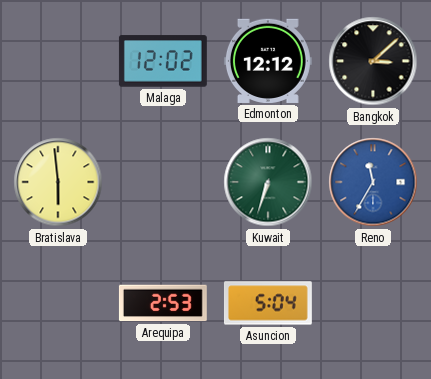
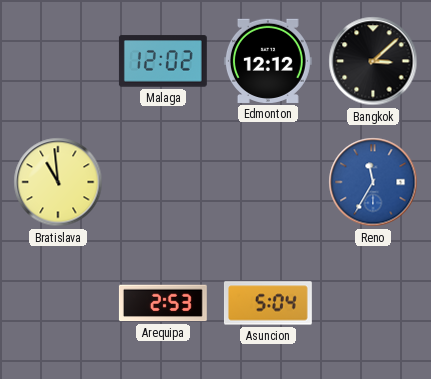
Bratislava: 5:59 -> 10:59
Kuwait: 6:33 -> none
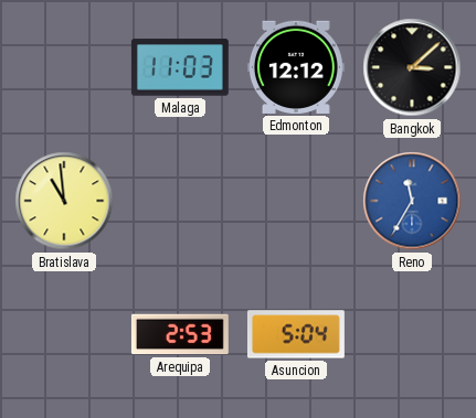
Malaga: 12:02 -> 11:03
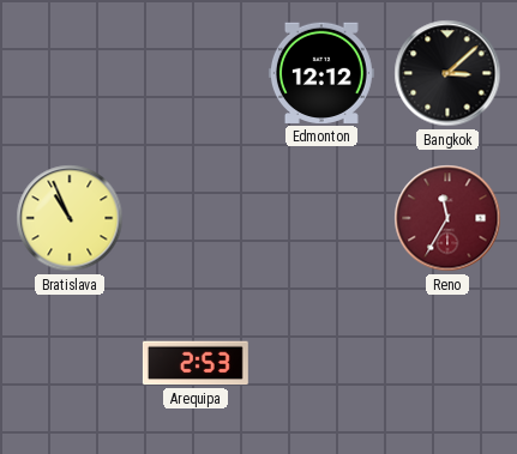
Malaga: 11:03 -> none
Bratislava: 10:59 -> 10:56
Reno dial: blue -> burgundy
Asuncion: 5:04 -> none
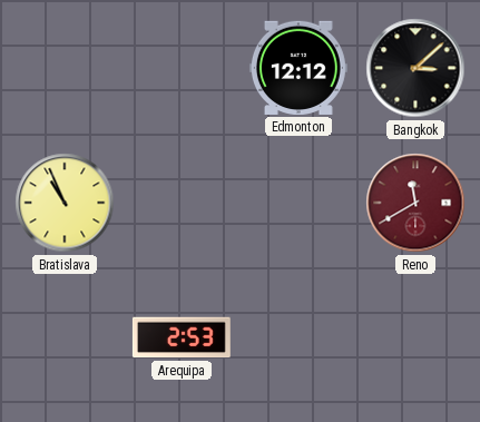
Reno: 11:35 -> 11:40
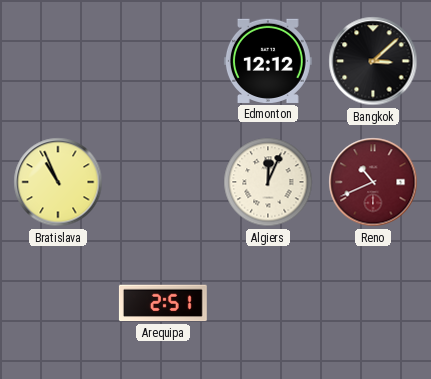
Algiers: none -> 12:04
Reno: 11:40 -> 10:41
Arequipa: 2:53 -> 2:51
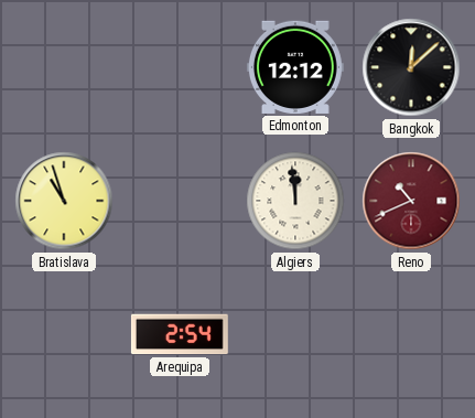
Bangkok: 3:08 -> 12:08
Bratislava: 10:56 -> 10:57
Algiers: 12:04 -> 11:59
Arequipa: 2:51 -> 2:54
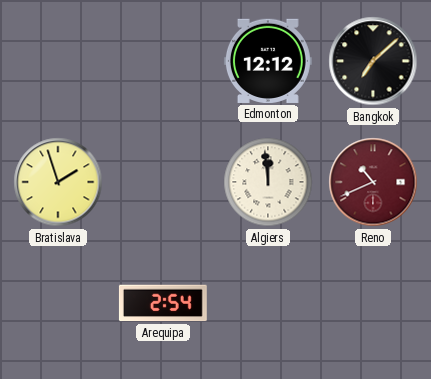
Bangkok: 12:08 -> 7:08
Bratislava: 10:57 -> 1:57
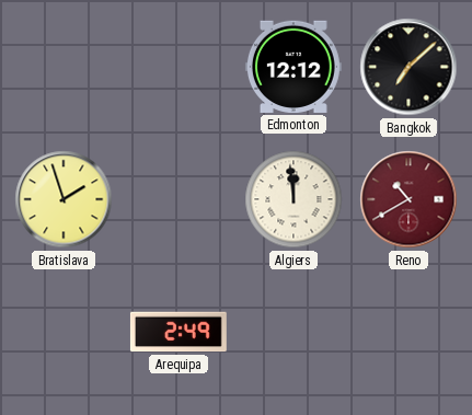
Reno: 10:41 -> 10:40
Arequipa: 2:54 -> 2:49
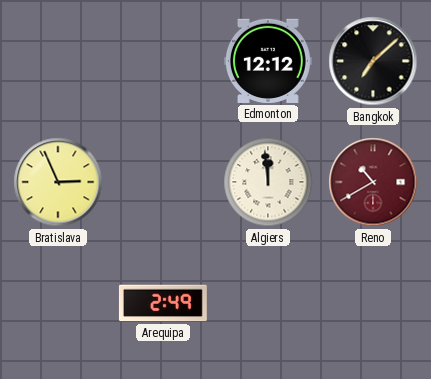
Bratislava: 1:57 -> 2:56
